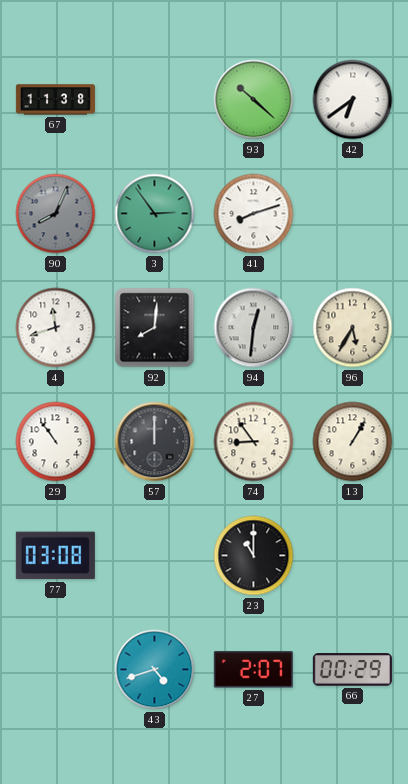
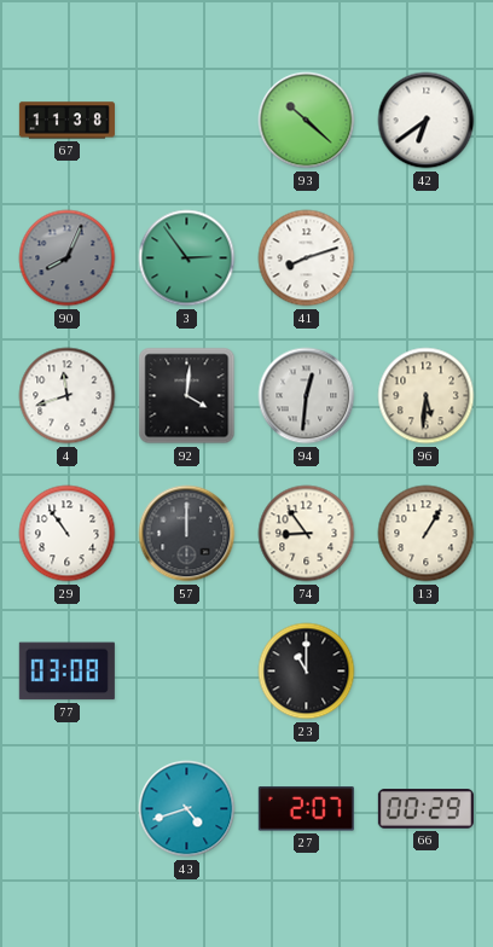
92: 8:01 -> 4:01
96: 5:35 -> 5:31
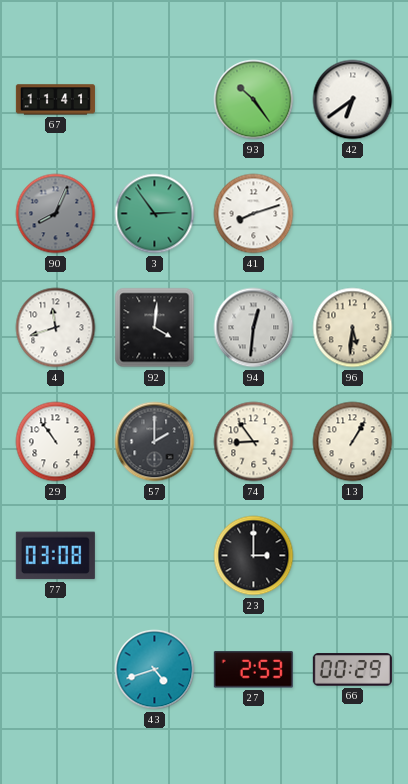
67: 11:38 -> 11:41
93: 10:22 -> 10:24
57: 12:00 -> 2:00
23: 11:00 -> 3:00
27: 2:07 -> 2:53
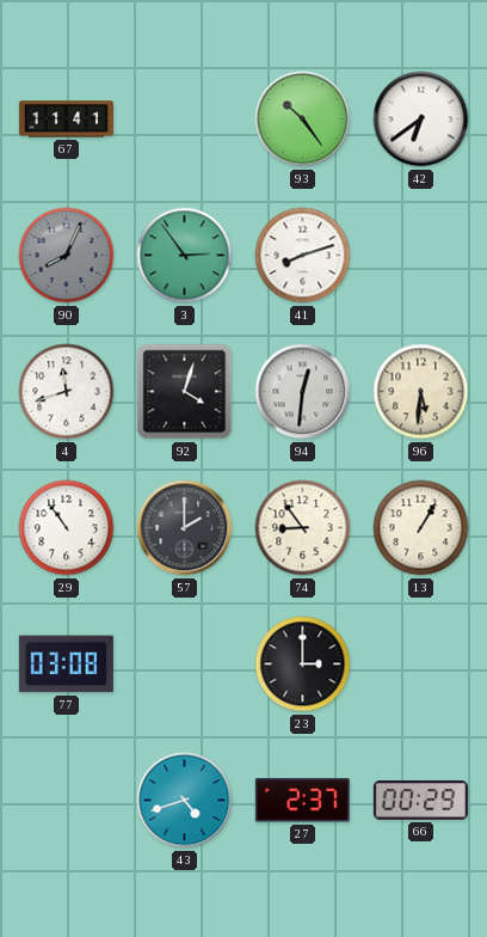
92: 4:01 -> 4:03
27: 2:53 -> 2:37
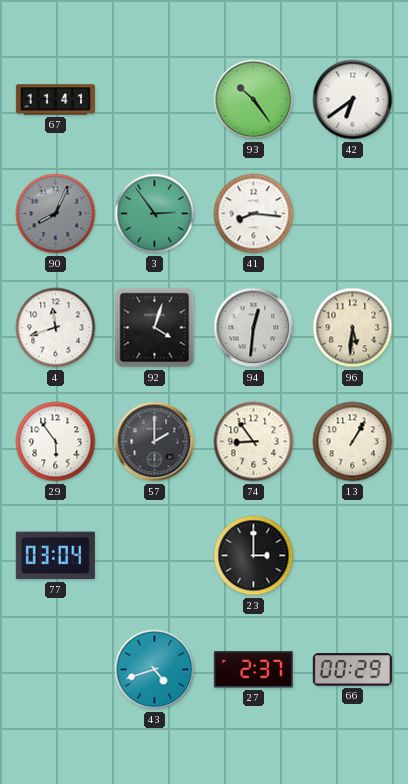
41: 8:12 -> 8:16
29: 10:54 -> 5:54
77: 03:08 -> 03:04
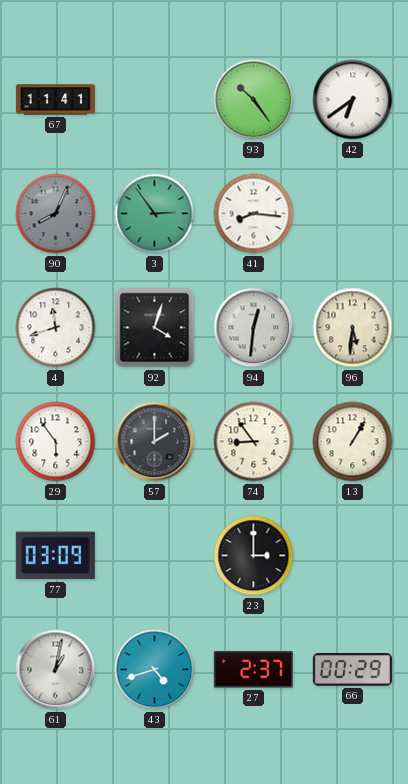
77: 03:04 -> 03:09
61: none -> 1:02
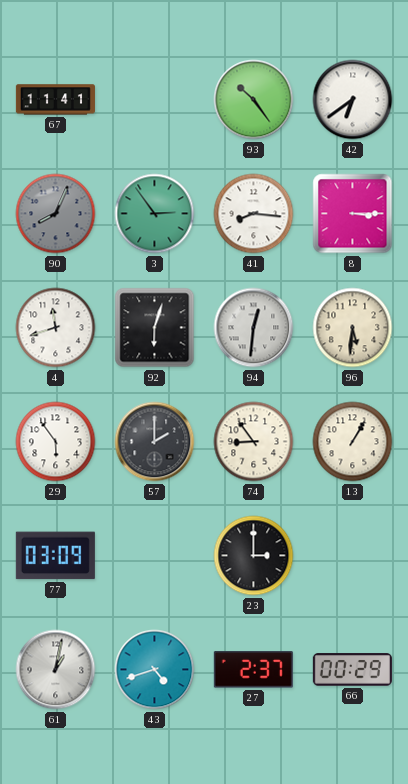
8: none -> 3:15
92: 4:03 -> 6:03
